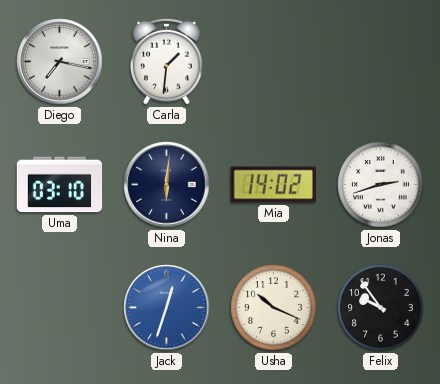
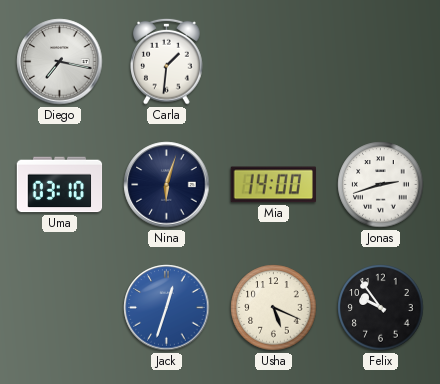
Nina: 6:01 -> 6:03
Mia: 14:02 -> 14:00
Usha: 10:19 -> 5:19
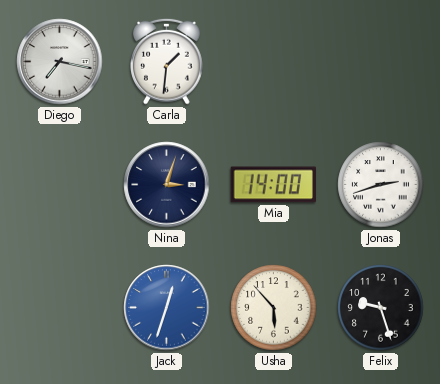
Uma: 03:10 -> none
Nina: 6:03 -> 3:03
Usha: 5:19 -> 5:53
Felix: 9:54 -> 9:27
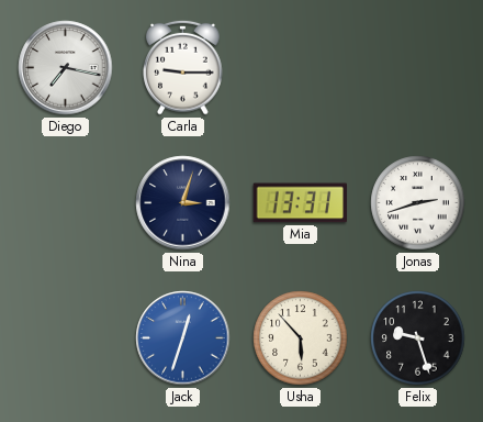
Carla: 1:31 -> 9:15
Mia: 14:00 -> 13:31
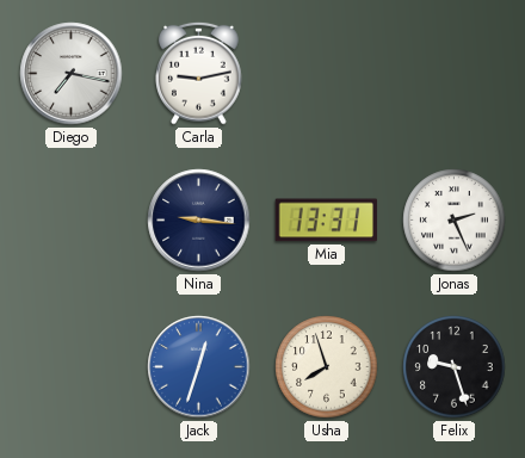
Carla: 9:15 -> 9:13
Nina: 3:03 -> 9:16
Jonas: 2:42 -> 2:26
Usha: 5:53 -> 7:57
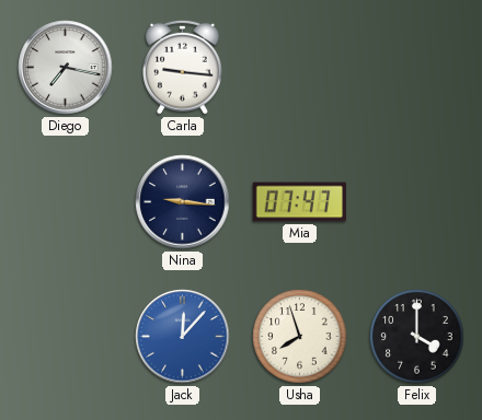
Carla: 9:13 -> 9:16
Mia: 13:31 -> 07:47
Jonas: 2:26 -> none
Jack: 12:33 -> 12:07
Felix: 9:27 -> 4:00
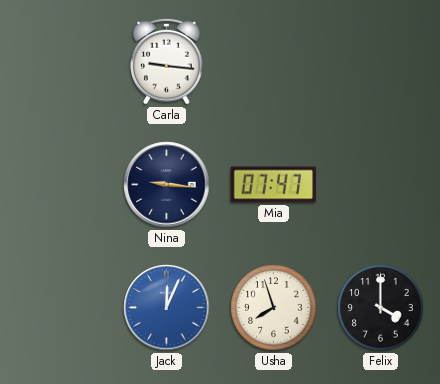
Diego: 7:17 -> none
Jack: 12:07 -> 12:04
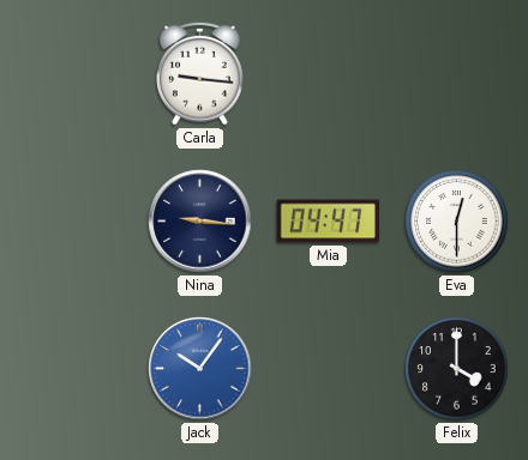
Mia: 07:47 -> 04:47
Eva: none -> 12:30
Jack: 12:04 -> 10:06
Usha: 7:57 -> none
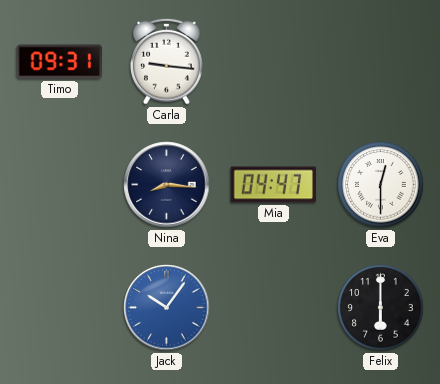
Timo: none -> 09:31
Nina: 9:16 -> 8:16
Felix: 4:00 -> 6:00
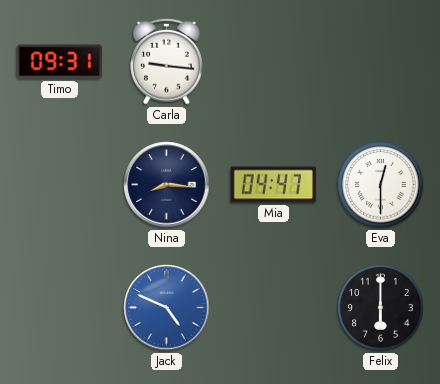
Jack: 10:06 -> 4:49
